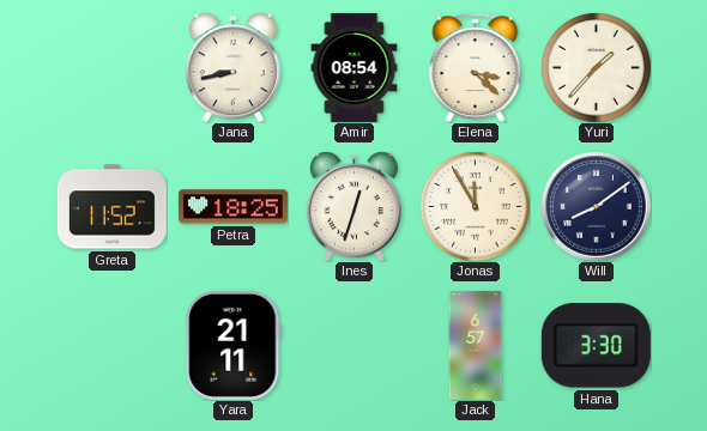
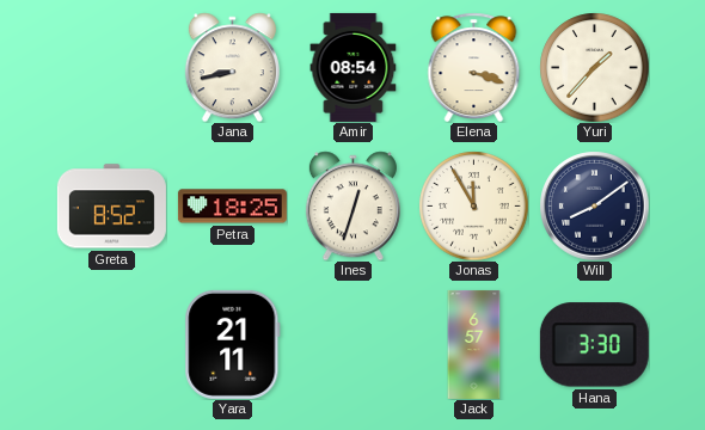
Elena: 3:22 -> 3:18
Greta: 11:52 -> 8:52
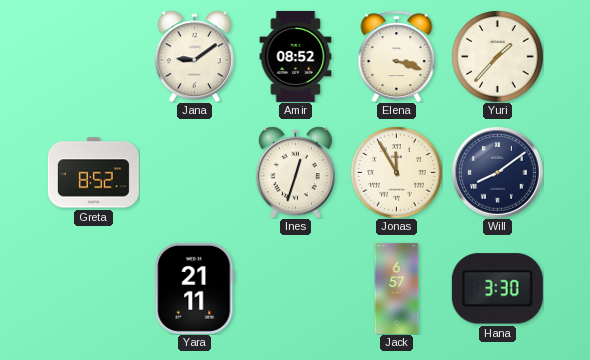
Jana: 8:43 -> 9:09
Amir: 08:54 -> 08:52
Petra: 18:25 -> none
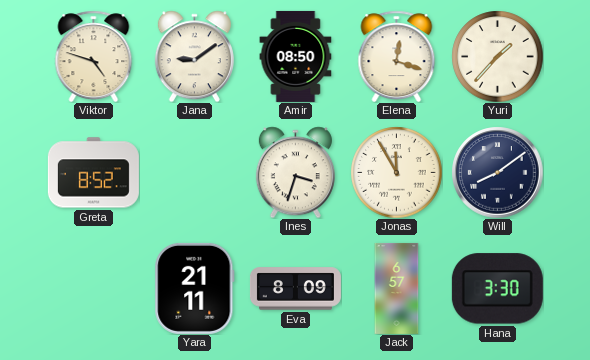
Viktor: none -> 4:48
Amir: 08:52 -> 08:50
Elena: 3:18 -> 12:18
Ines: 12:33 -> 3:33
Eva: none -> 8:09
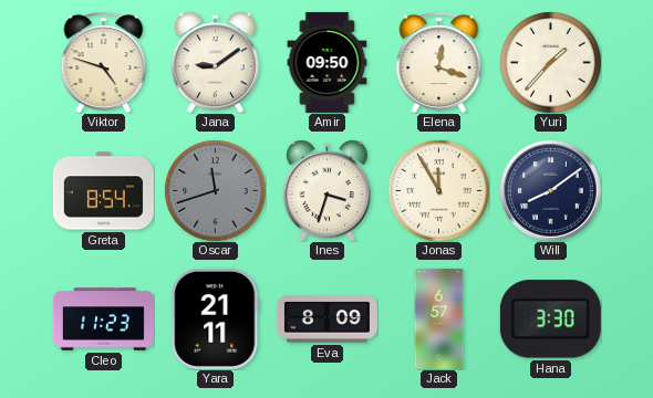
Amir: 08:50 -> 09:50
Greta: 8:52 -> 8:54
Oscar: none -> 11:42
Cleo: none -> 11:23
